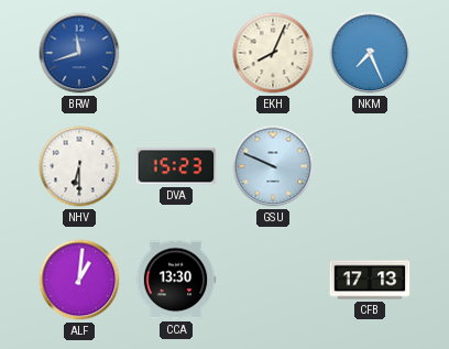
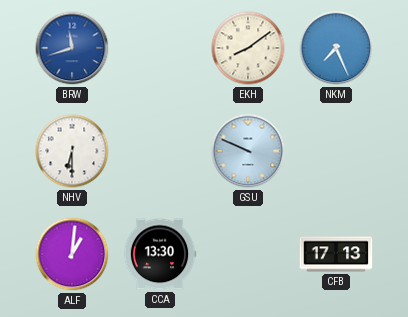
EKH: 8:04 -> 8:09
DVA: 15:23 -> none
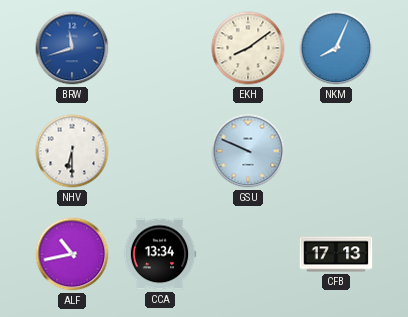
NKM: 7:26 -> 8:04
ALF: 1:01 -> 10:43
CCA: 13:30 -> 13:34
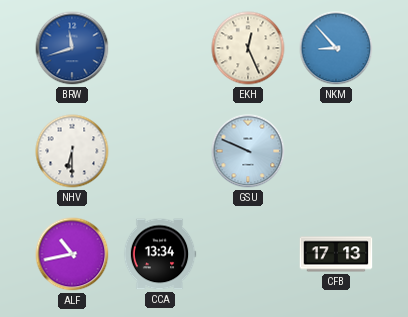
EKH: 8:09 -> 12:26
NKM: 8:04 -> 8:53
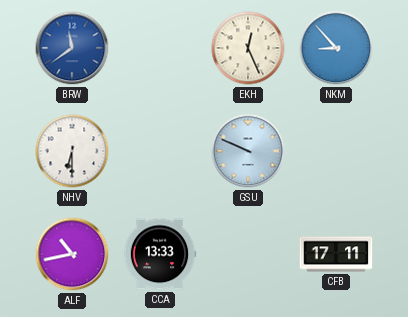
BRW: 11:42 -> 11:39
CCA: 13:34 -> 13:33
CFB: 17:13 -> 17:11
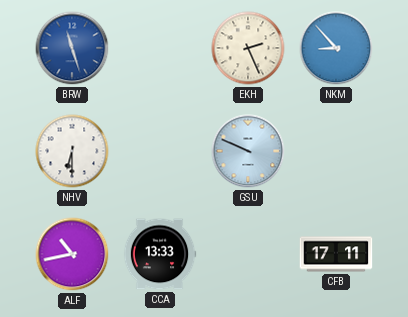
BRW: 11:39 -> 11:27
EKH: 12:26 -> 2:26
